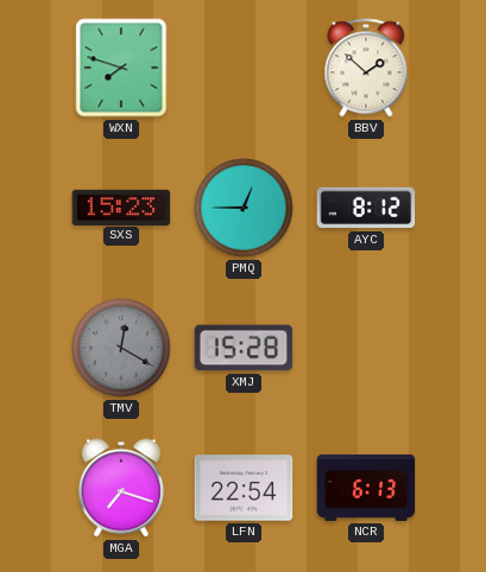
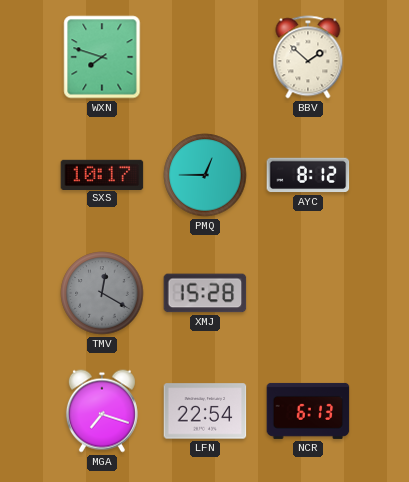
SXS: 15:23 -> 10:17
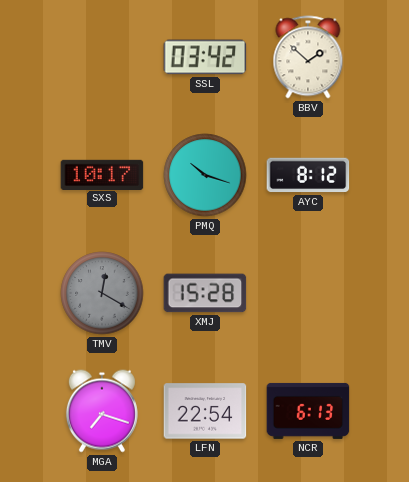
WXN: 7:48 -> none
SSL: none -> 03:42
PMQ: 12:45 -> 10:18
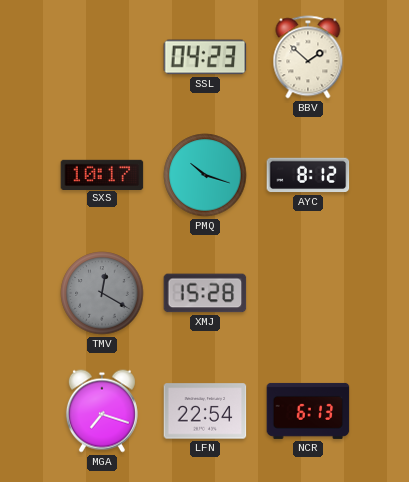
SSL: 03:42 -> 04:23
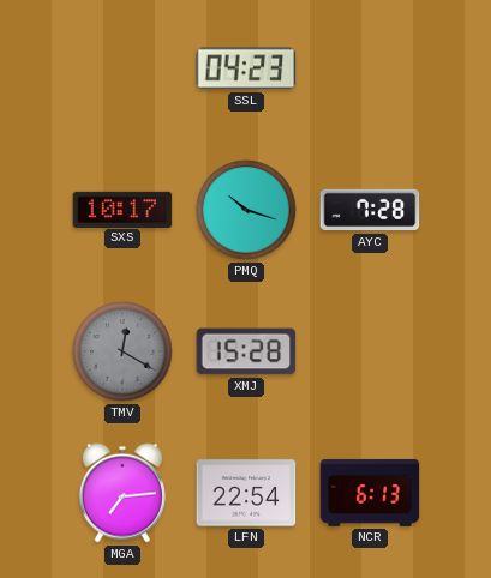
BBV: 1:52 -> none
AYC: 8:12 -> 7:28
MGA: 7:18 -> 7:14
